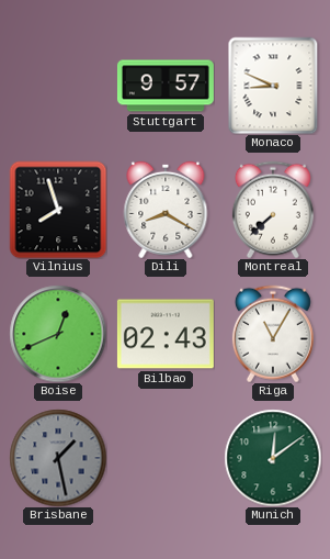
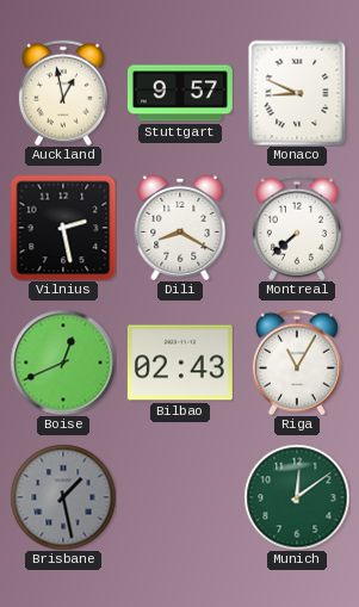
Auckland: none -> 12:58
Vilnius: 7:57 -> 2:28
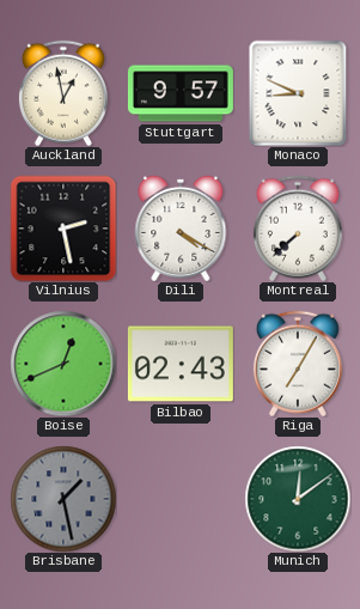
Dili: 8:20 -> 4:20
Riga: 11:05 -> 7:05
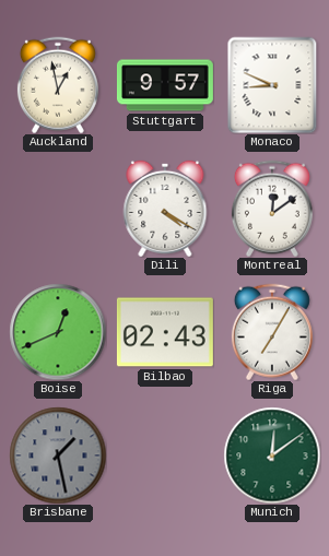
Vilnius: 2:28 -> none
Montreal: 7:38 -> 12:09
